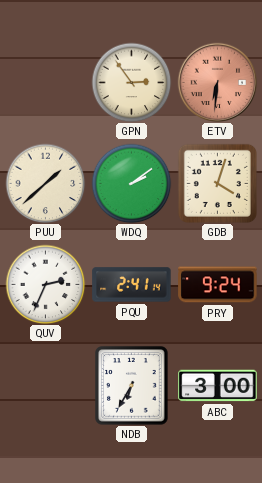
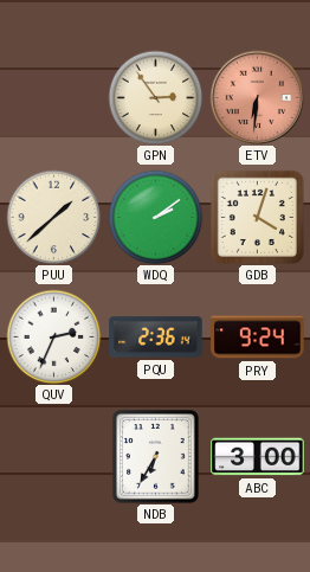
PQU: 2:41 -> 2:36
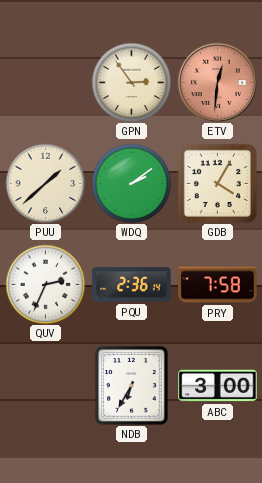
ETV: 6:31 -> 12:31
GDB: 4:03 -> 4:05
PRY: 9:24 -> 7:58
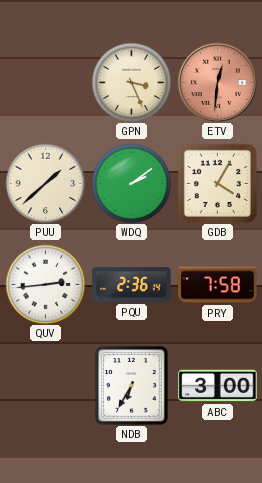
GPN: 2:54 -> 3:26
QUV: 2:34 -> 2:44
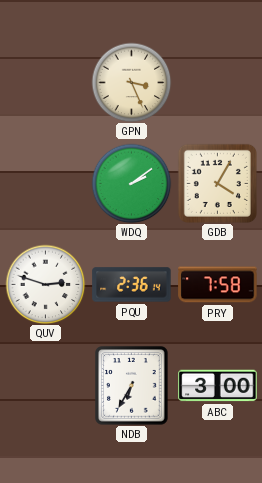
ETV: 12:31 -> none
PUU: 1:38 -> none
QUV: 2:44 -> 2:48
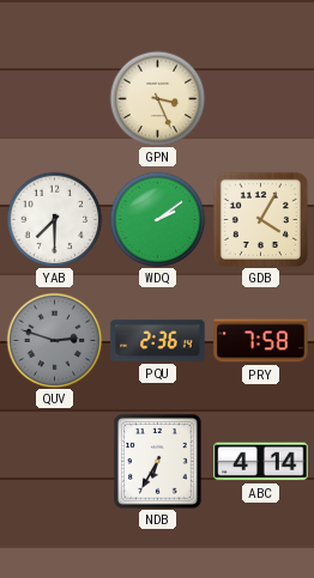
YAB: none -> 7:30
QUV dial: white -> grey
ABC: 3:00 -> 4:14
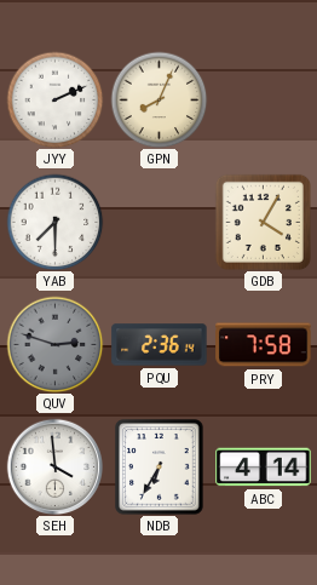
JYY: none -> 2:11
GPN: 3:26 -> 8:04
WDQ: 2:09 -> none
SEH: none -> 3:59
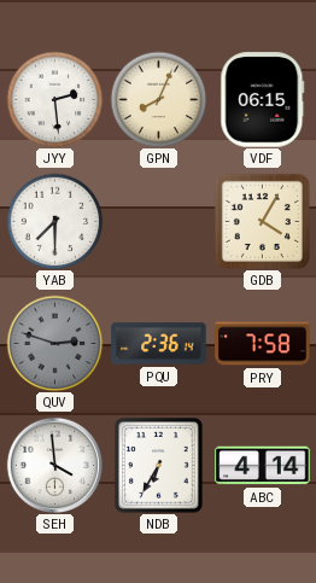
JYY: 2:11 -> 2:29
VDF: none -> 06:15
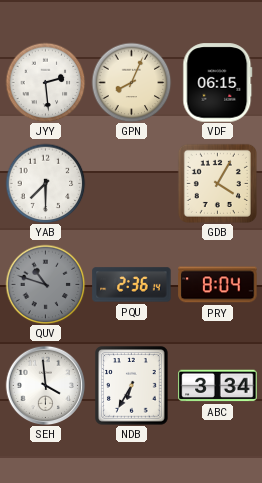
QUV: 2:48 -> 10:48
PRY: 7:58 -> 8:04
ABC: 4:14 -> 3:34
